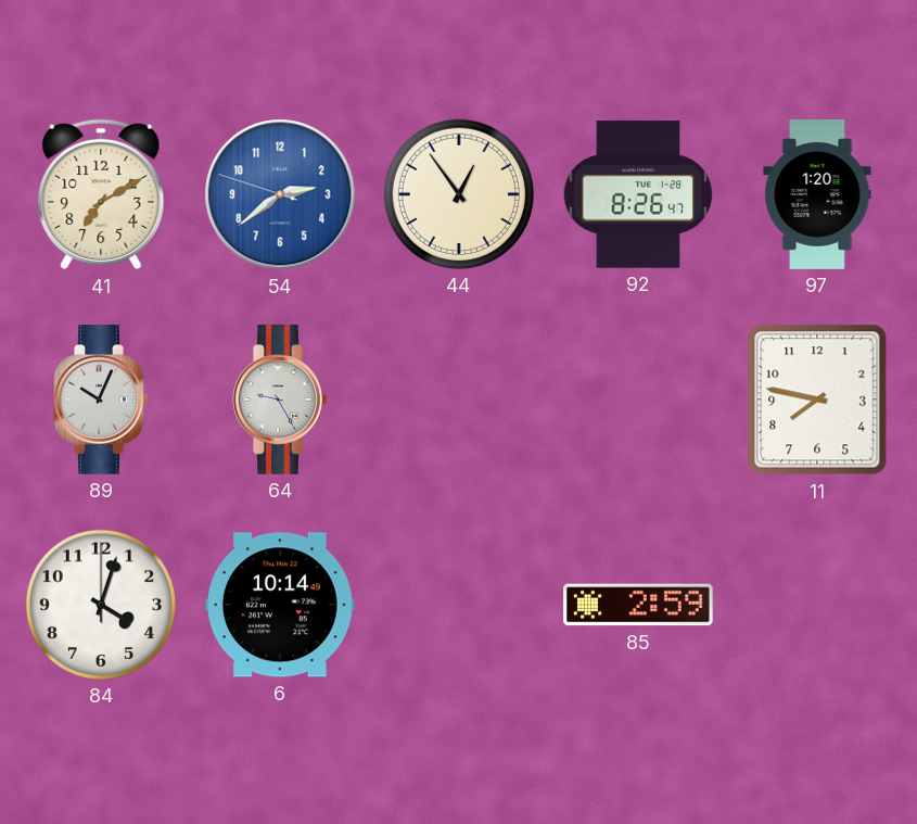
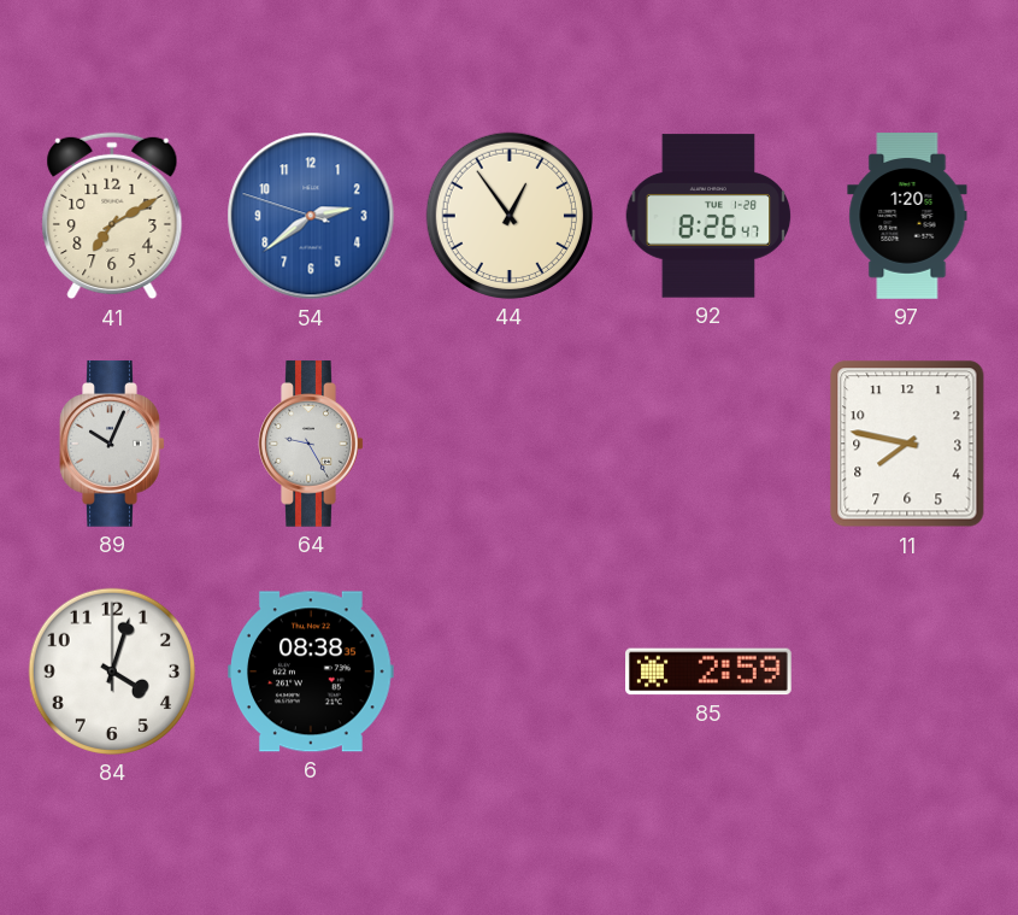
6: 10:14 -> 08:38
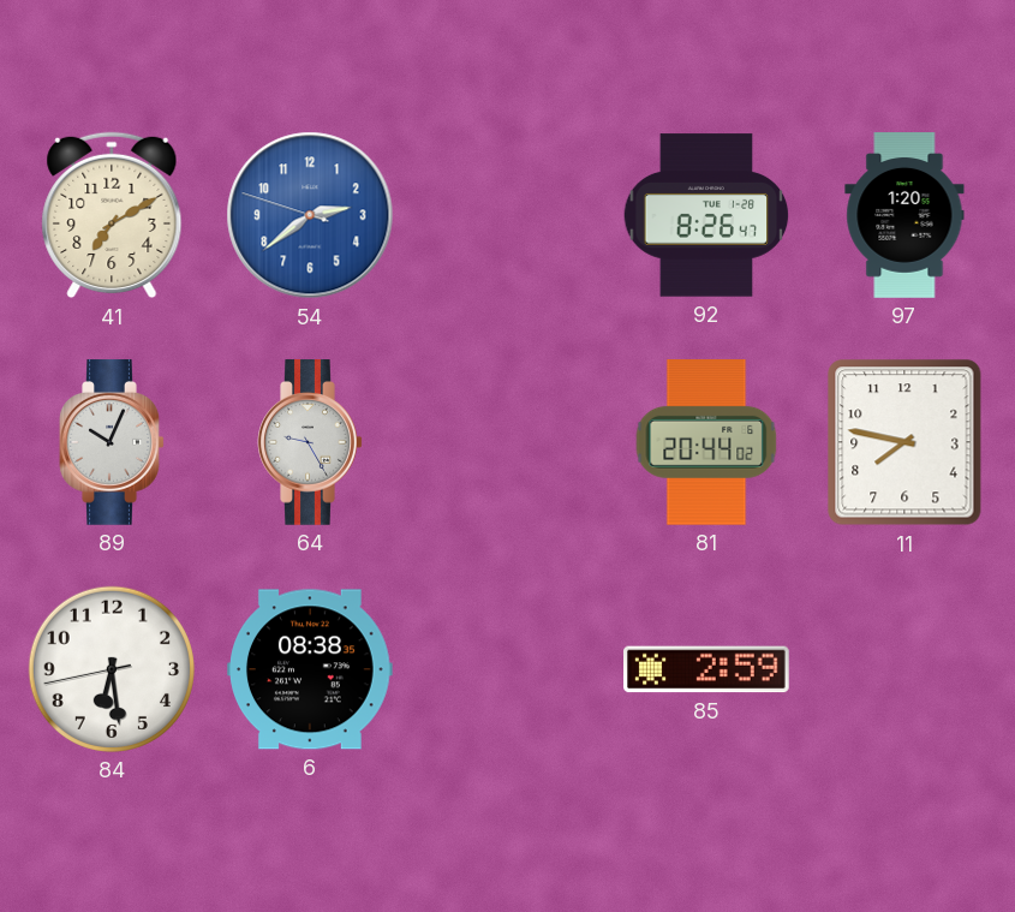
44: 12:54 -> none
81: none -> 20:44
84: 4:03 -> 6:28
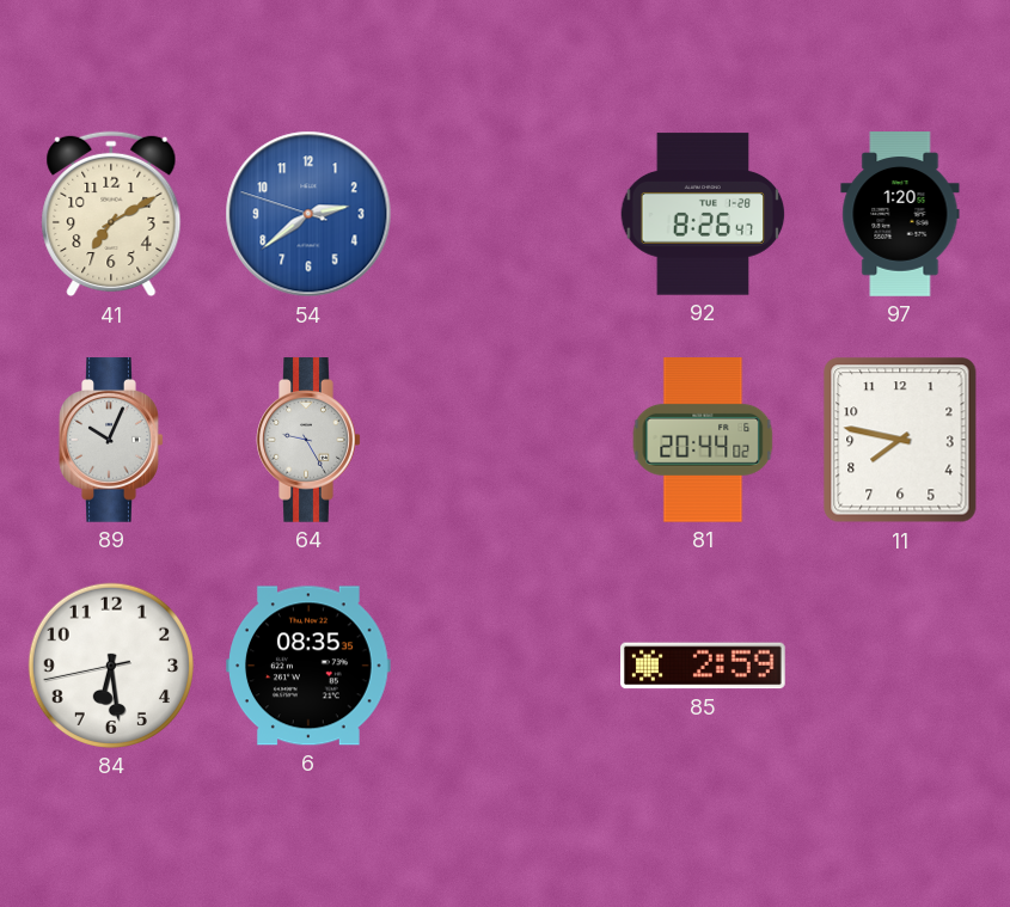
6: 08:38 -> 08:35
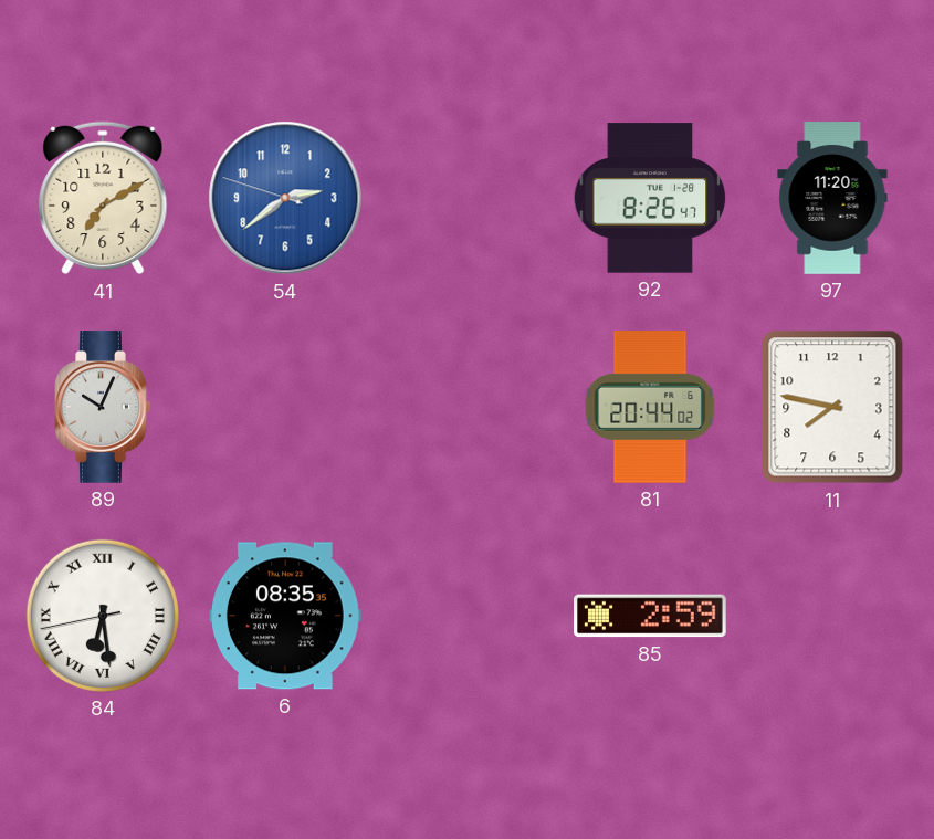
97: 1:20 -> 11:20
64: 9:25 -> none
84 numerals: Arabic -> Roman
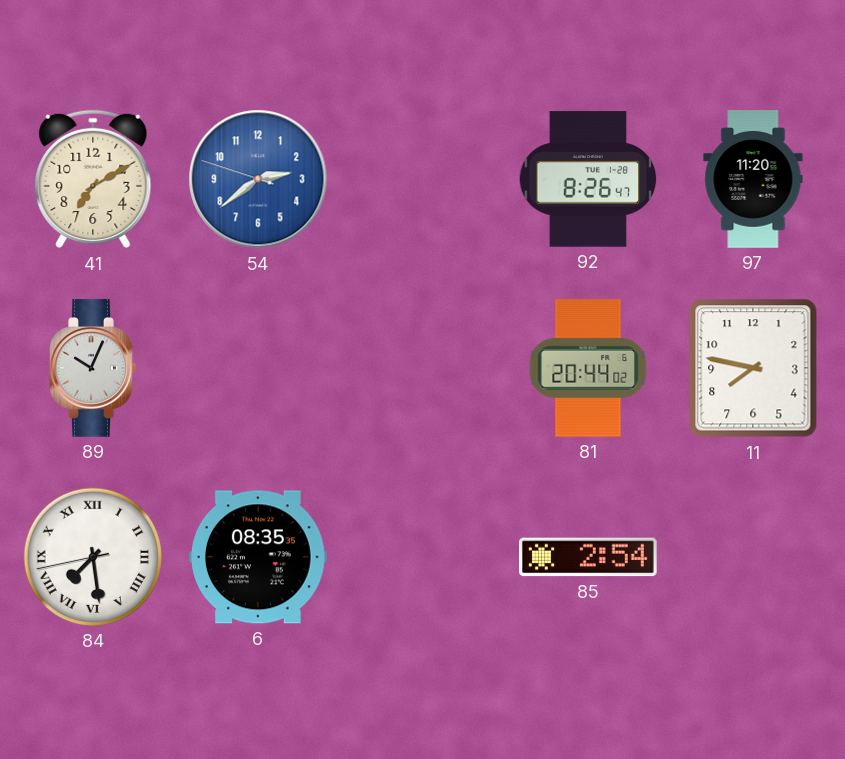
84: 6:28 -> 7:28
85: 2:59 -> 2:54
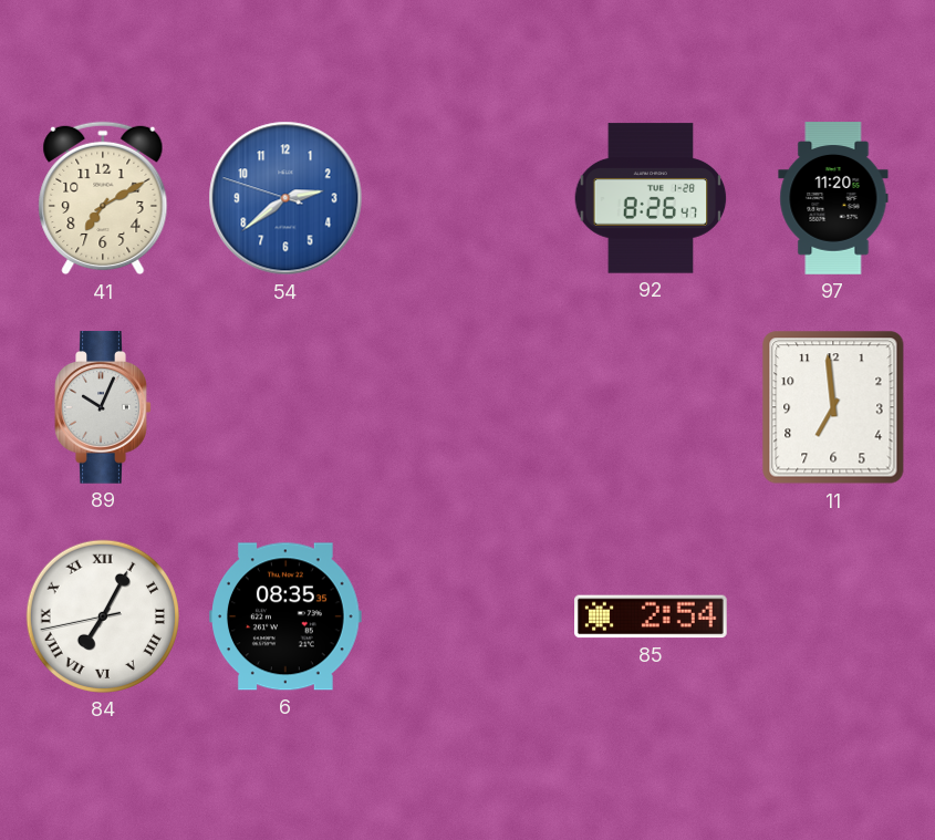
81: 20:44 -> none
11: 7:47 -> 6:59
84: 7:28 -> 7:04
